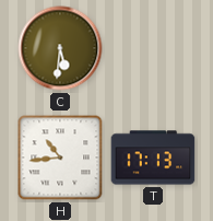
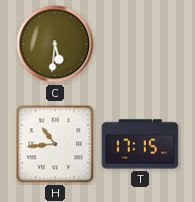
T: 17:13 -> 17:15
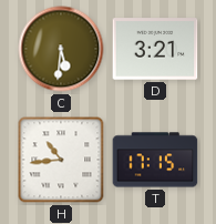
D: none -> 3:21
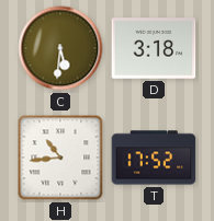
D: 3:21 -> 3:18
T: 17:15 -> 17:52
